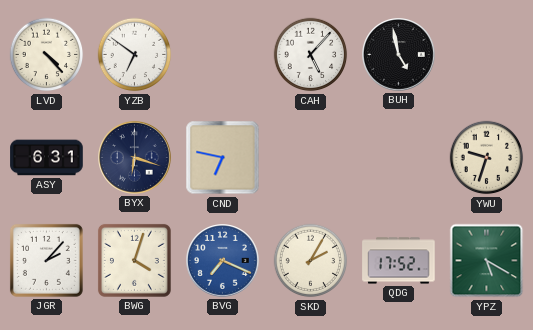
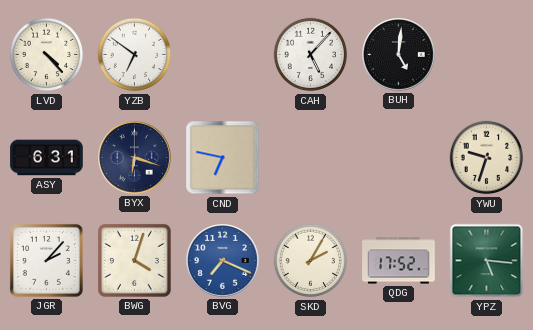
BUH: 4:58 -> 5:01
YPZ: 5:20 -> 5:16
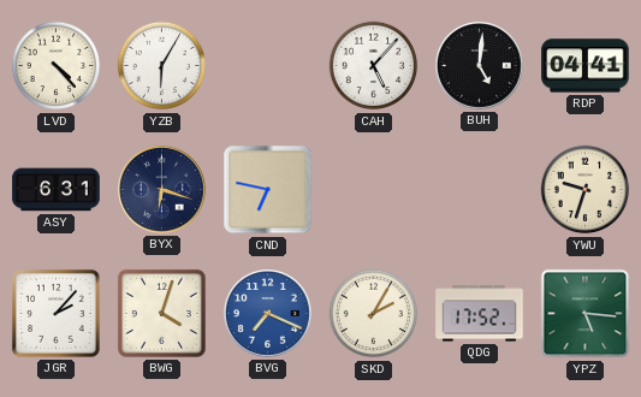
YZB: 6:51 -> 6:05
RDP: none -> 04:41
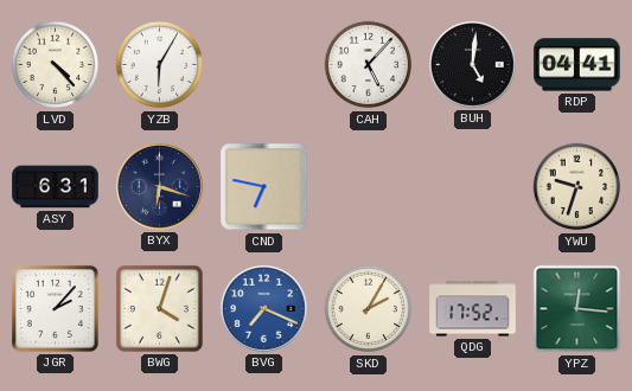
YPZ: 5:16 -> 12:16
